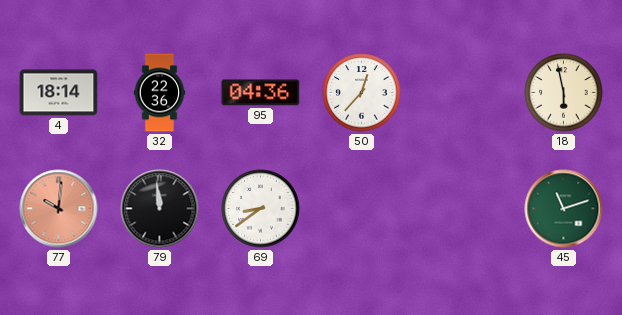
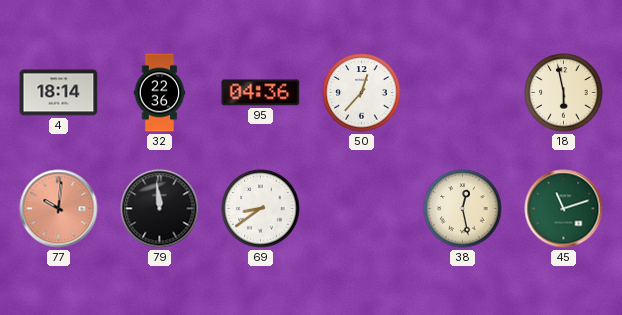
38: none -> 12:28
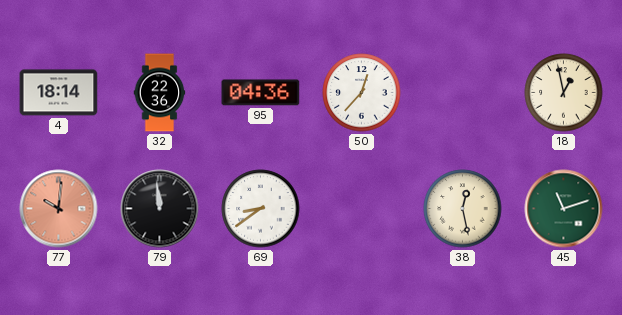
18: 5:58 -> 12:58
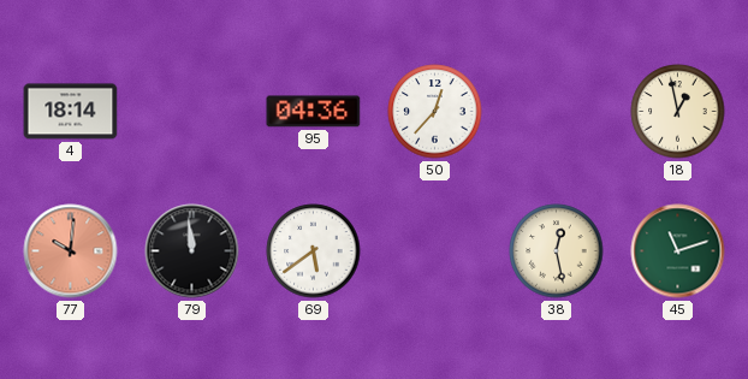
32: 22:36 -> none
69: 8:39 -> 5:39
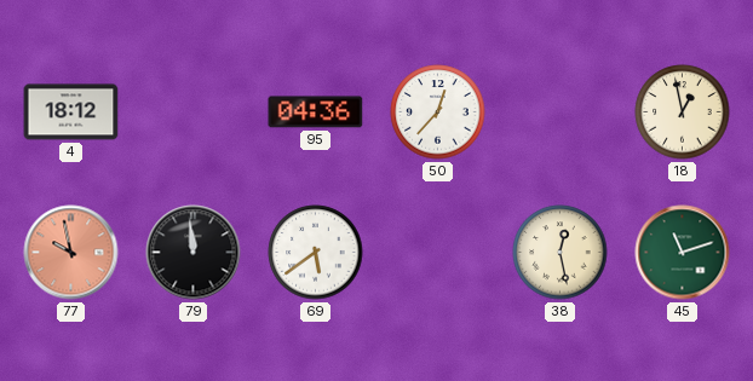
4: 18:14 -> 18:12
77: 10:01 -> 9:58
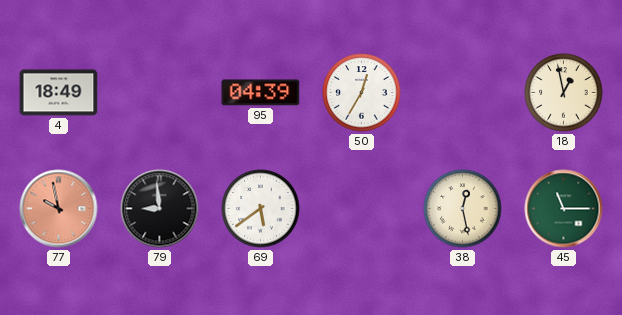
4: 18:12 -> 18:49
95: 04:36 -> 04:39
50: 12:37 -> 12:35
79: 11:59 -> 8:59
45: 11:12 -> 11:15
